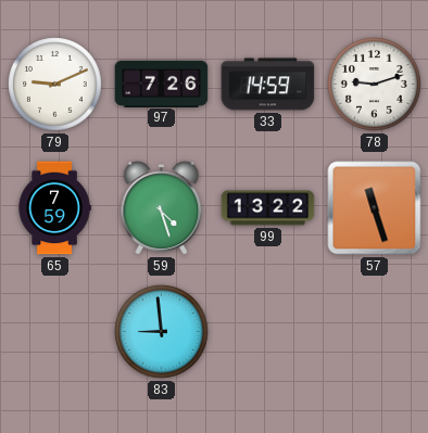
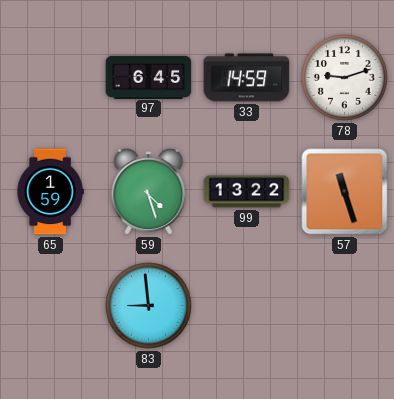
79: 9:11 -> none
97: 7:26 -> 6:45
65: 7:59 -> 1:59
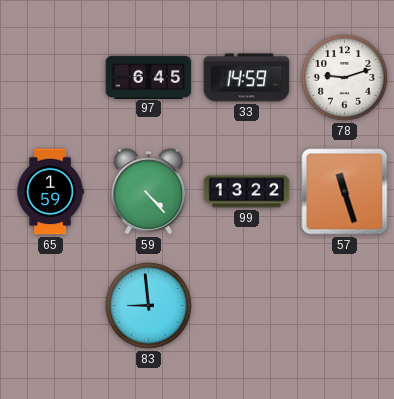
59: 4:27 -> 4:23
